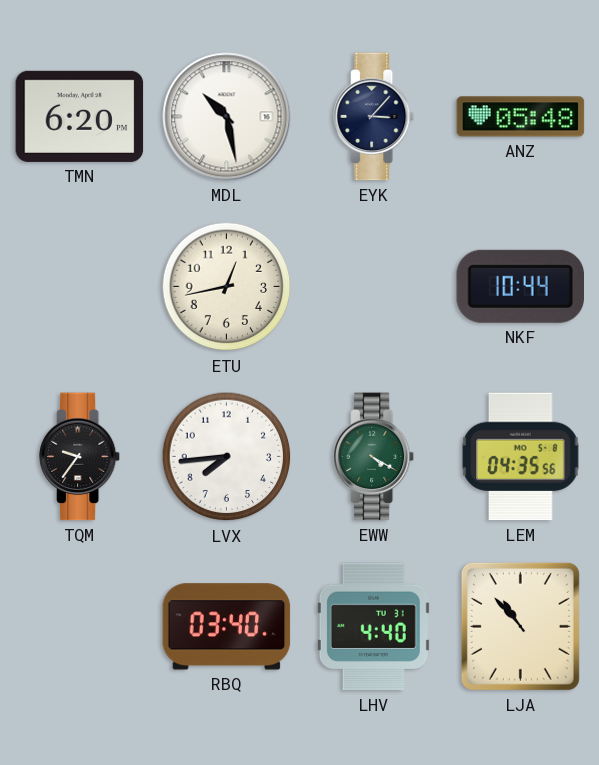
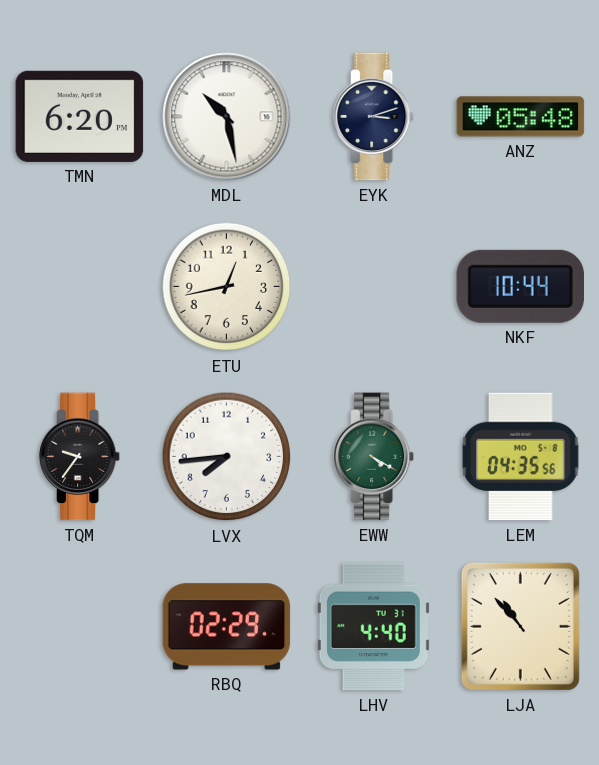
EYK: 3:07 -> 3:12
RBQ: 03:40 -> 02:29
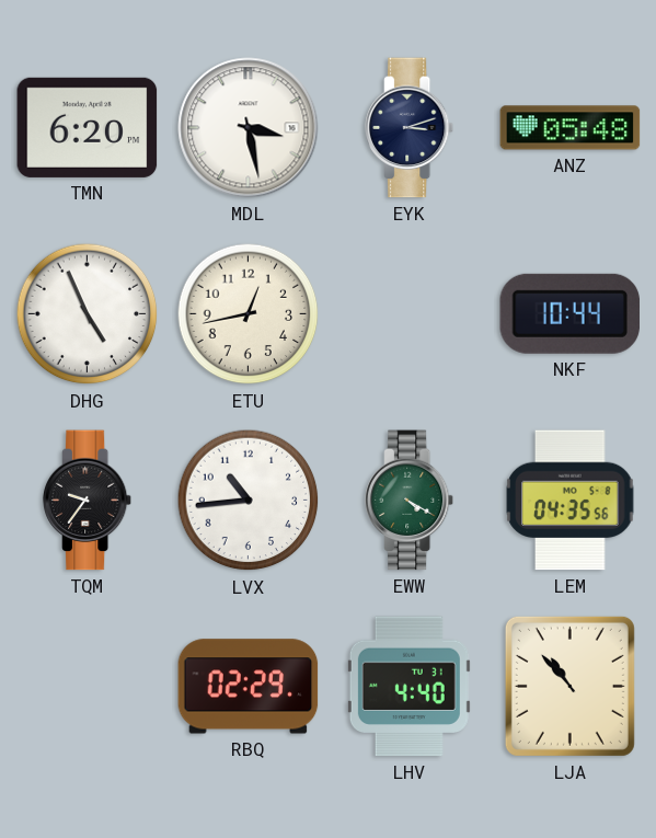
MDL: 10:28 -> 3:28
DHG: none -> 4:56
LVX: 7:44 -> 10:44
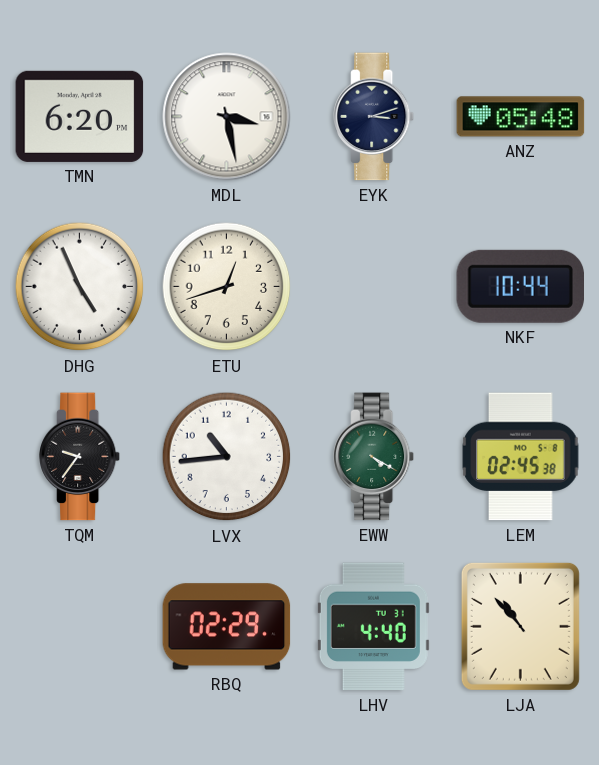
ETU: 12:43 -> 12:42
LEM: 04:35 -> 02:45
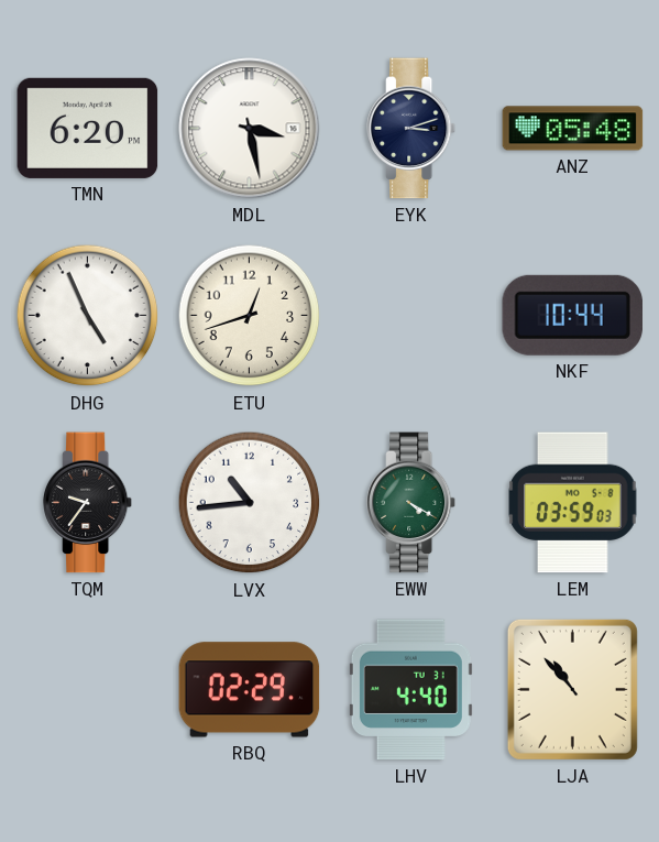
LEM: 02:45 -> 03:59
